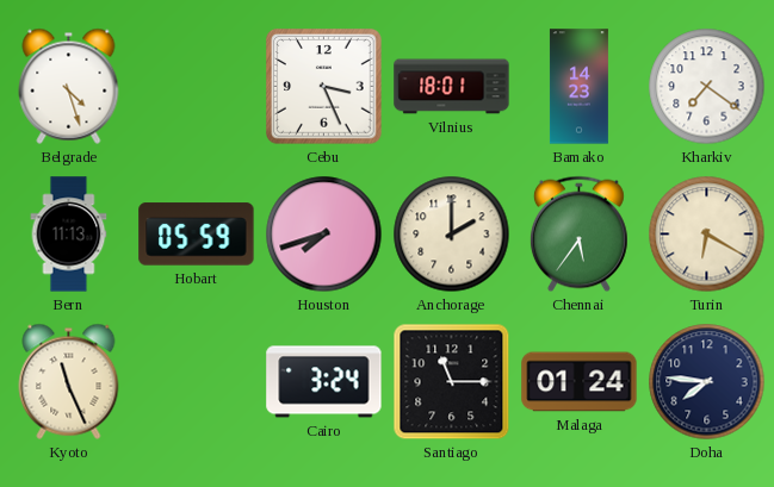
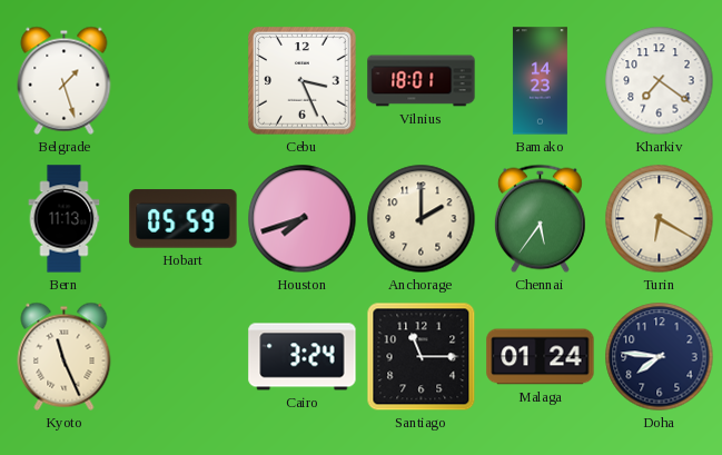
Belgrade: 4:27 -> 1:27
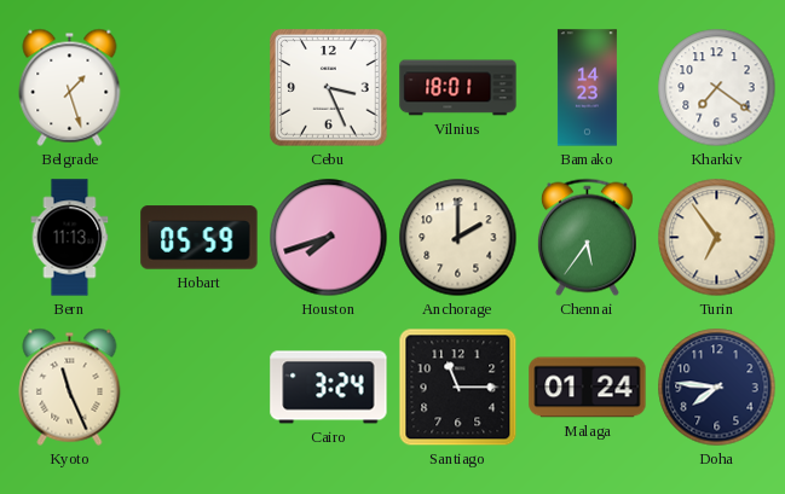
Turin: 6:20 -> 6:54
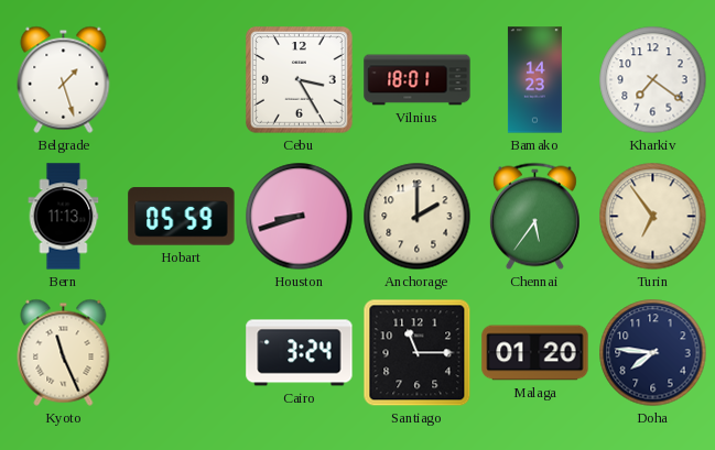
Cebu: 3:26 -> 3:25
Houston: 7:42 -> 8:42
Malaga: 01:24 -> 01:20
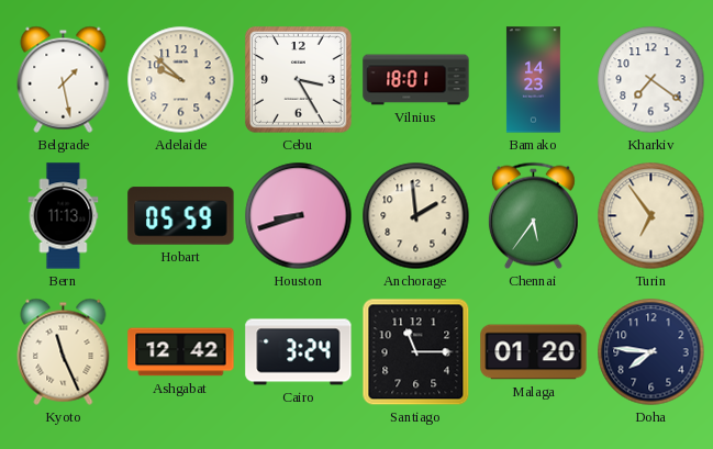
Belgrade: 1:27 -> 1:28
Adelaide: none -> 9:52
Anchorage: 2:00 -> 1:59
Ashgabat: none -> 12:42
